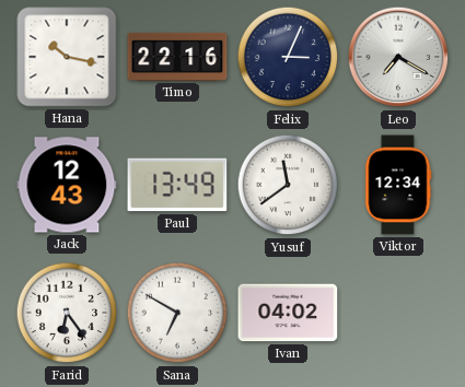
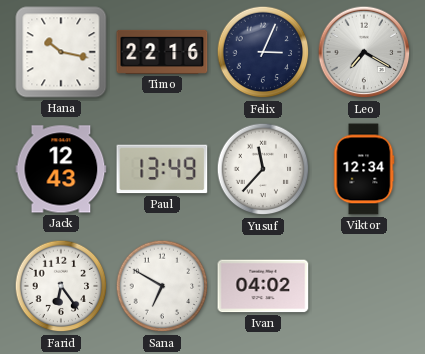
Yusuf: 11:39 -> 11:37
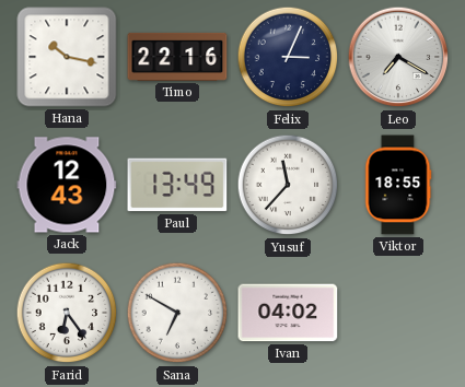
Viktor: 12:34 -> 18:55
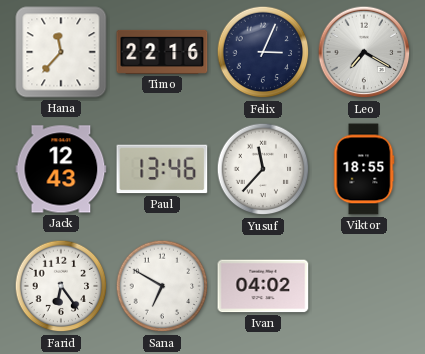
Hana: 10:17 -> 11:37
Paul: 13:49 -> 13:46
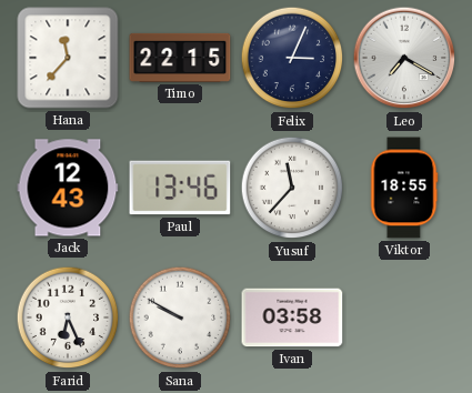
Timo: 22:16 -> 22:15
Farid: 6:24 -> 6:26
Sana: 6:50 -> 9:50
Ivan: 04:02 -> 03:58
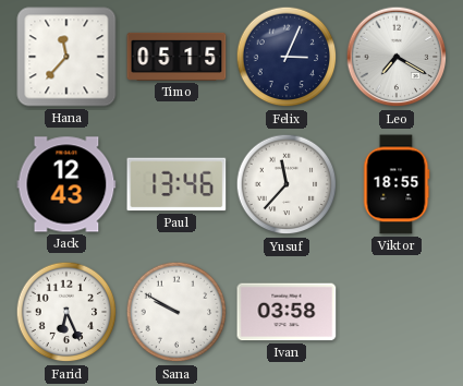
Timo: 22:15 -> 05:15
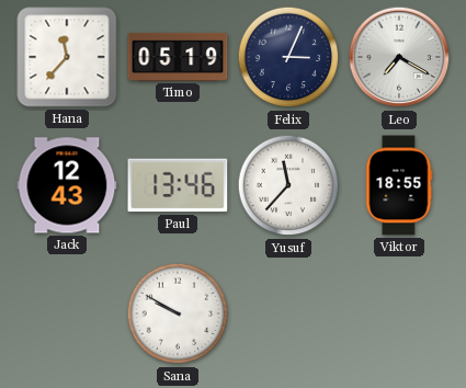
Timo: 05:15 -> 05:19
Farid: 6:26 -> none
Ivan: 03:58 -> none
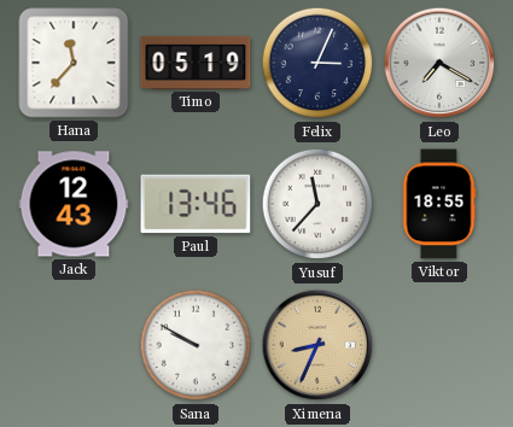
Ximena: none -> 8:34
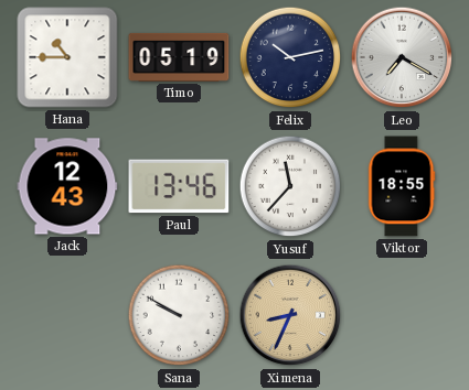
Hana: 11:37 -> 10:45
Felix: 3:04 -> 10:13
